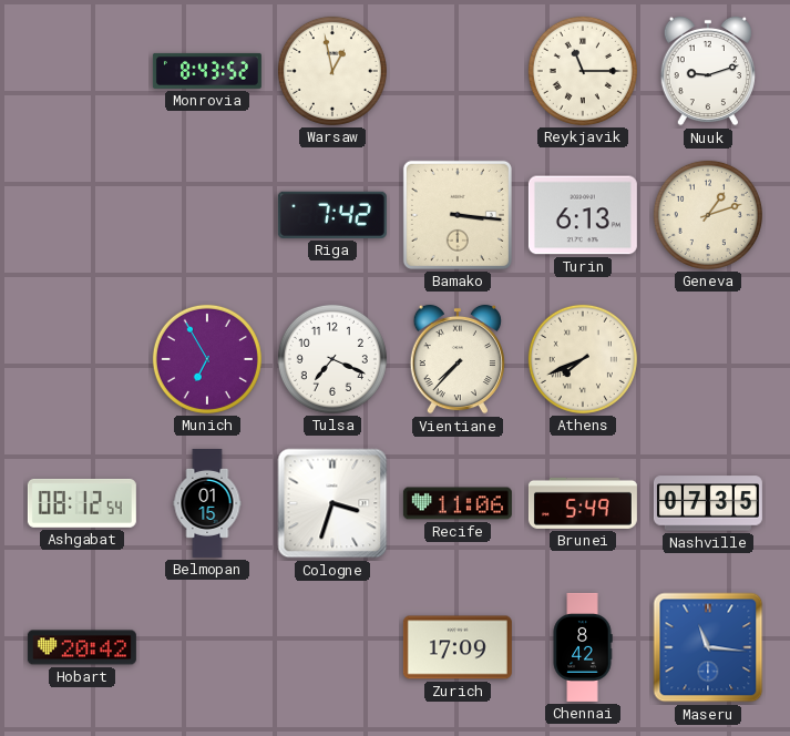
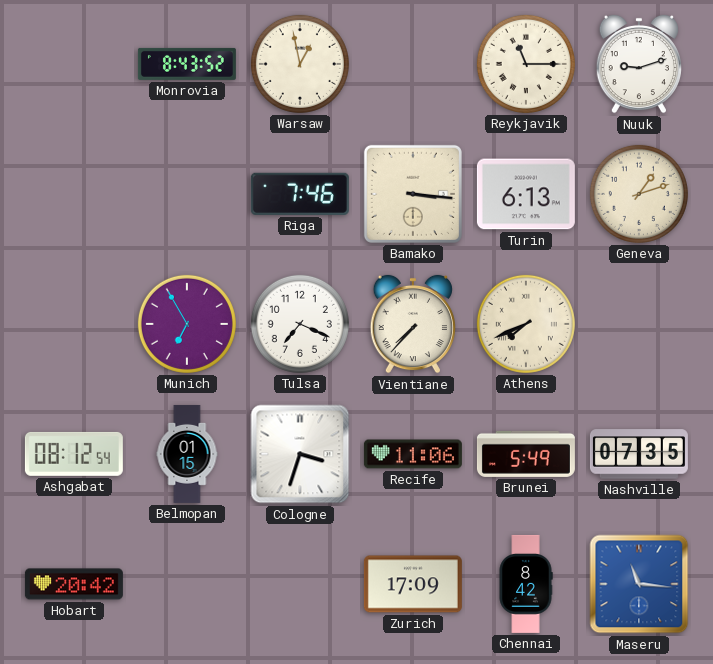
Riga: 7:42 -> 7:46
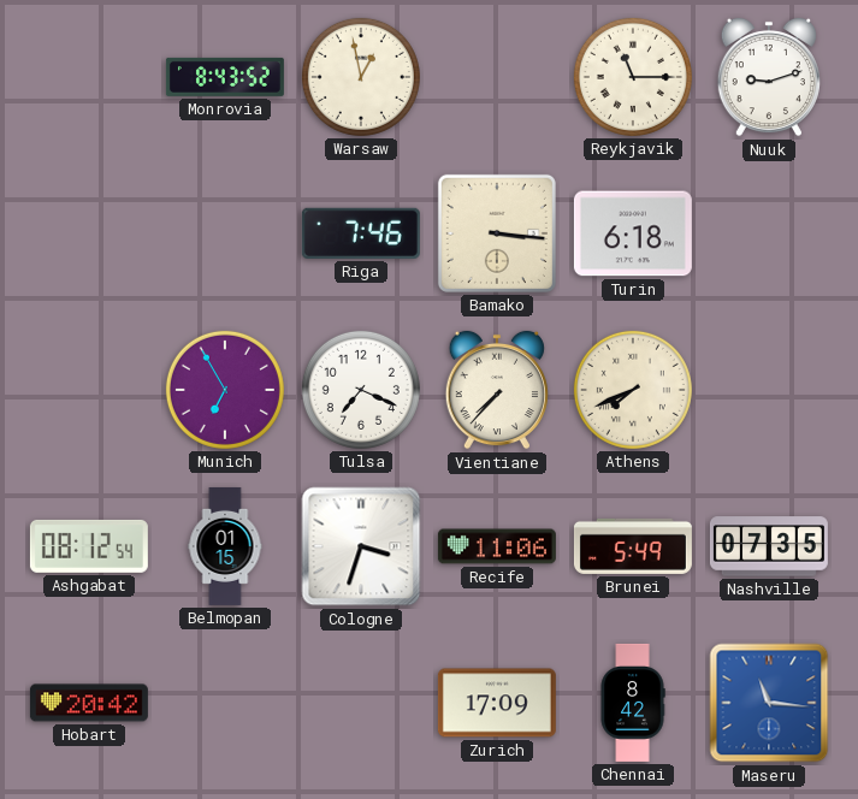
Turin: 6:13 -> 6:18
Geneva: 1:12 -> none
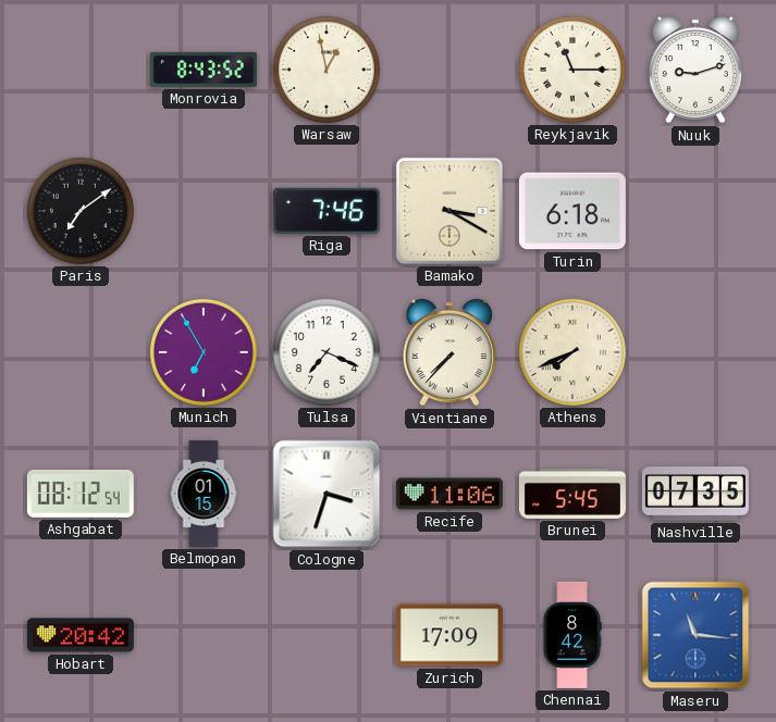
Paris: none -> 7:09
Bamako: 3:16 -> 3:20
Brunei: 5:49 -> 5:45
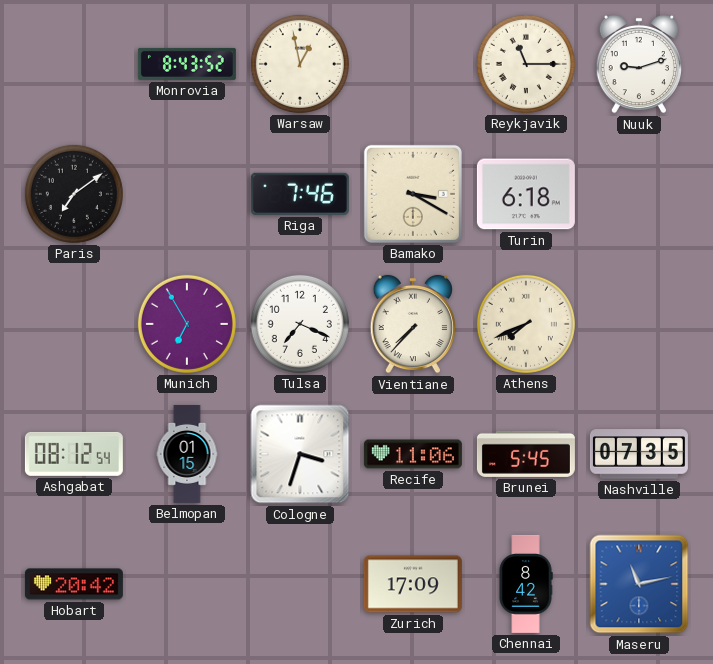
Maseru: 11:16 -> 11:13
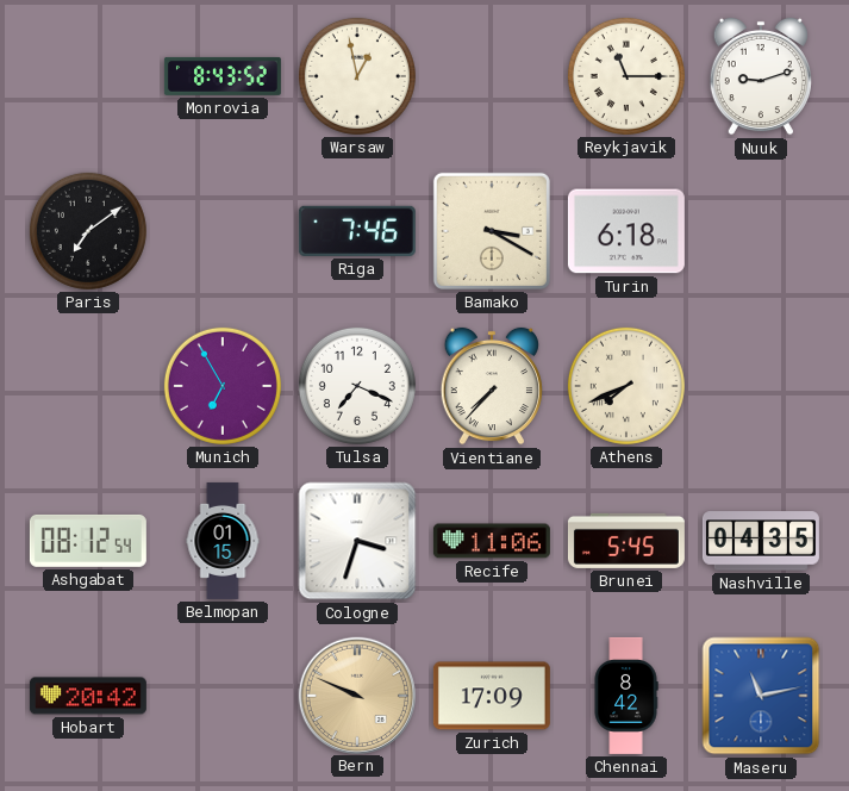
Nashville: 07:35 -> 04:35
Bern: none -> 9:49
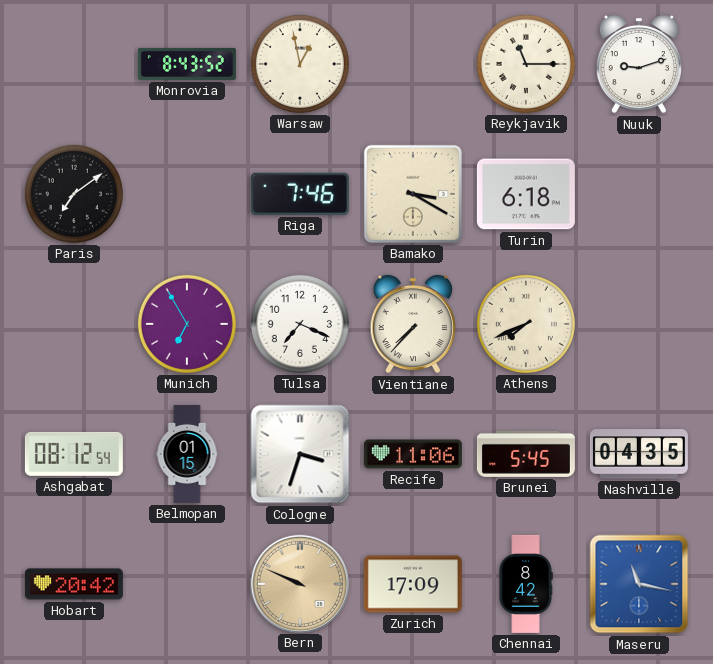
Maseru: 11:13 -> 11:17
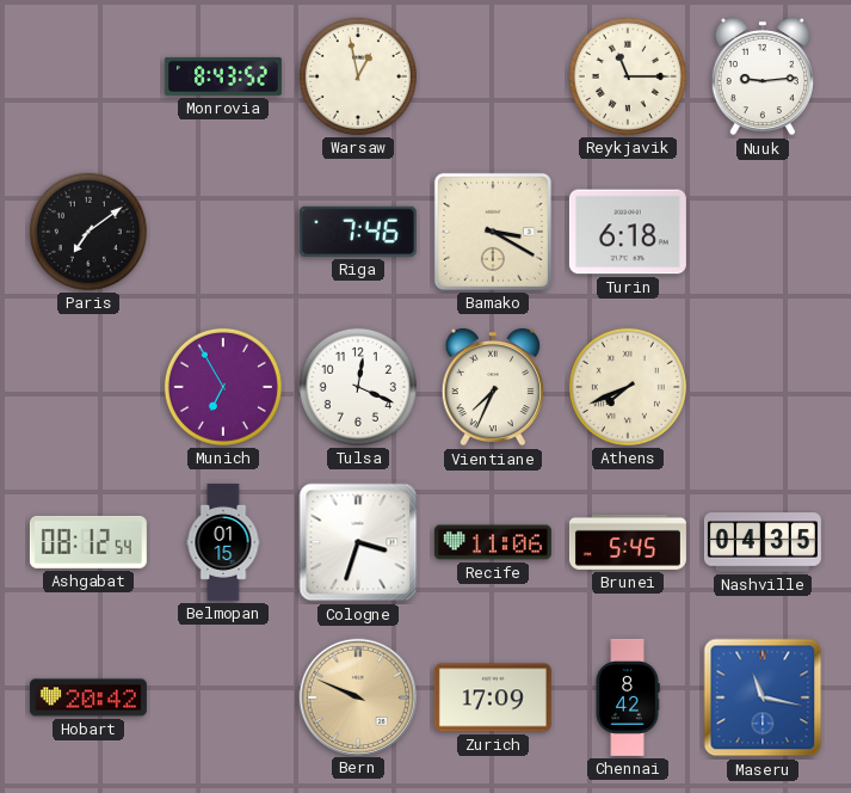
Nuuk: 9:12 -> 9:14
Tulsa: 7:19 -> 12:19
Vientiane: 7:37 -> 7:34
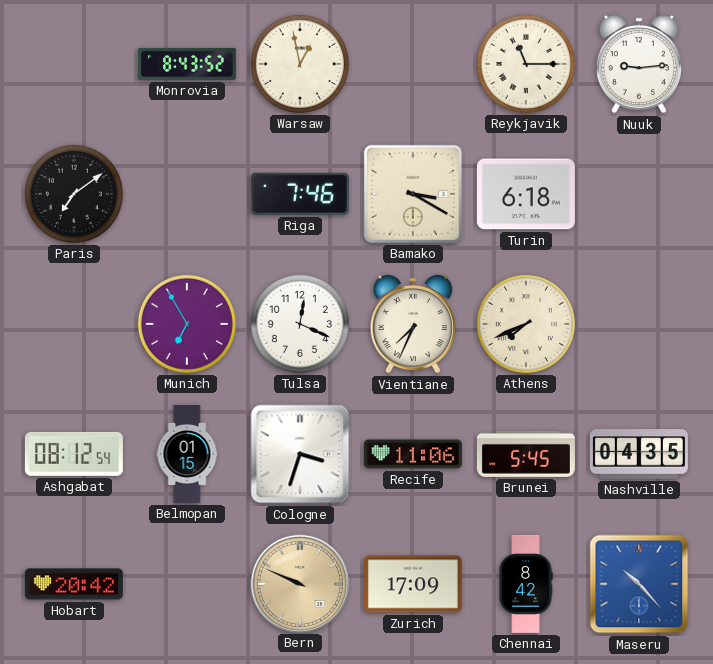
Maseru: 11:17 -> 10:23
